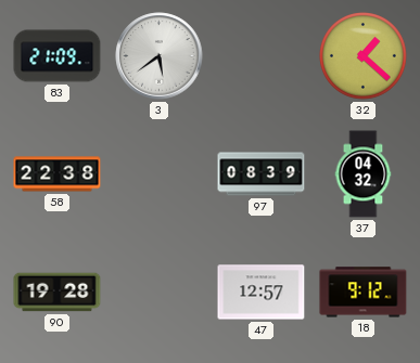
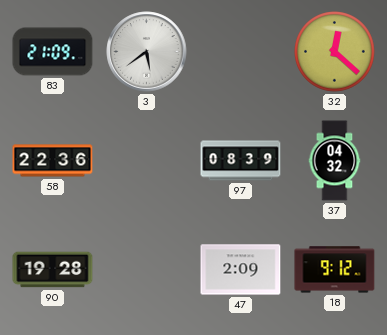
32: 1:22 -> 12:22
58: 22:38 -> 22:36
47: 12:57 -> 2:09
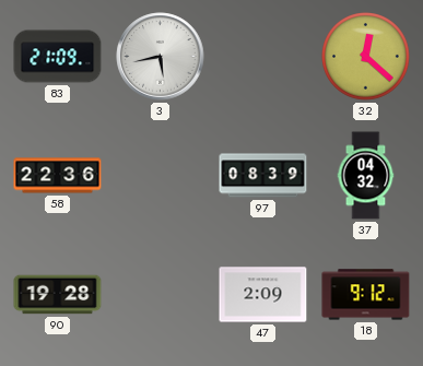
3: 5:39 -> 5:43
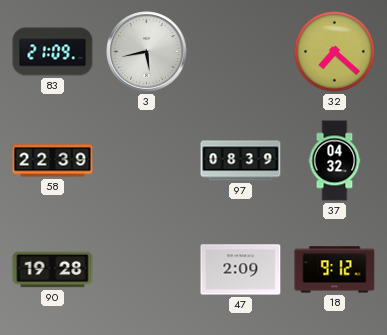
32: 12:22 -> 7:22
58: 22:36 -> 22:39
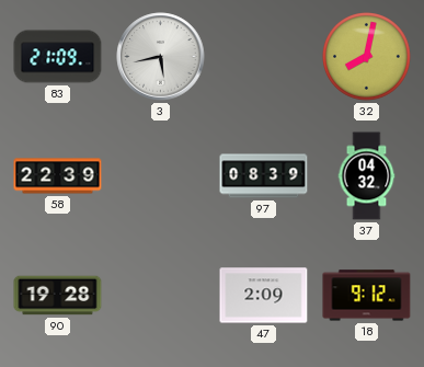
32: 7:22 -> 8:02
